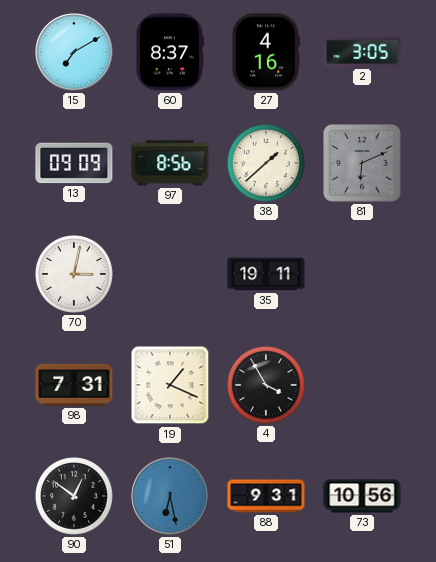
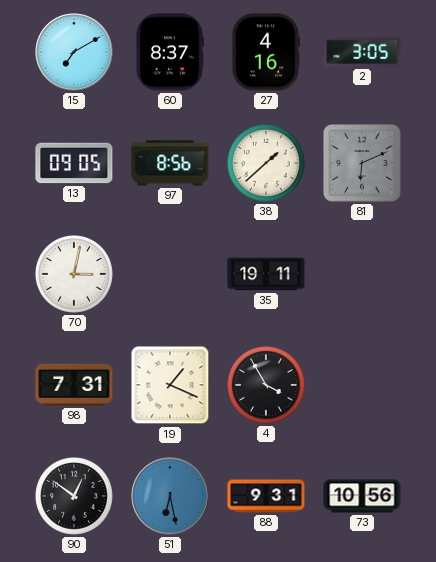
13: 09:09 -> 09:05
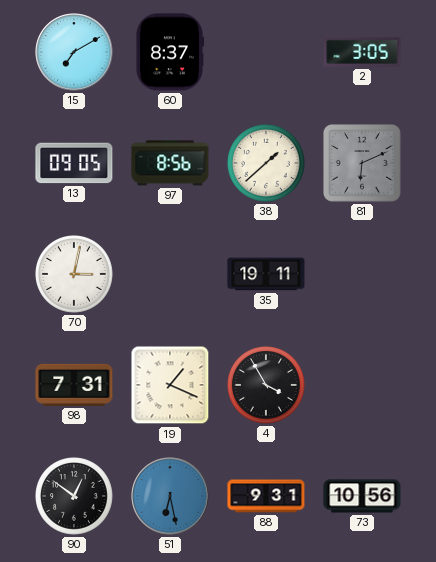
27: 4:16 -> none
